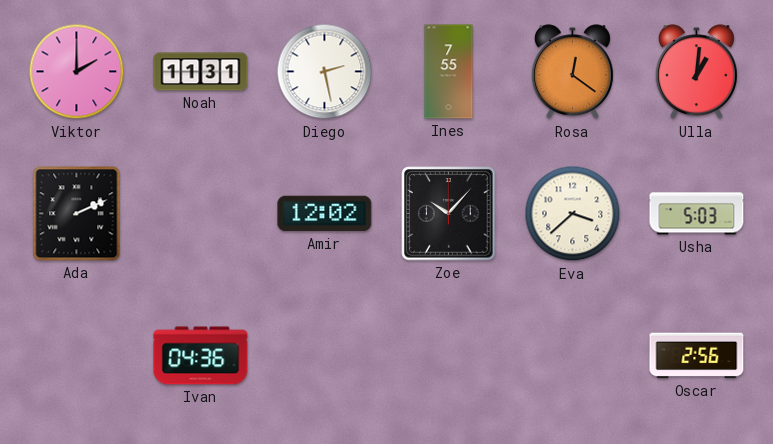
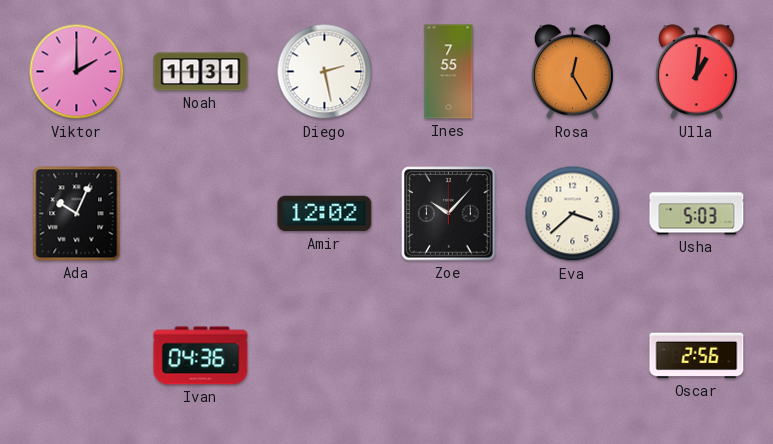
Rosa: 12:21 -> 12:25
Ada: 2:11 -> 10:04
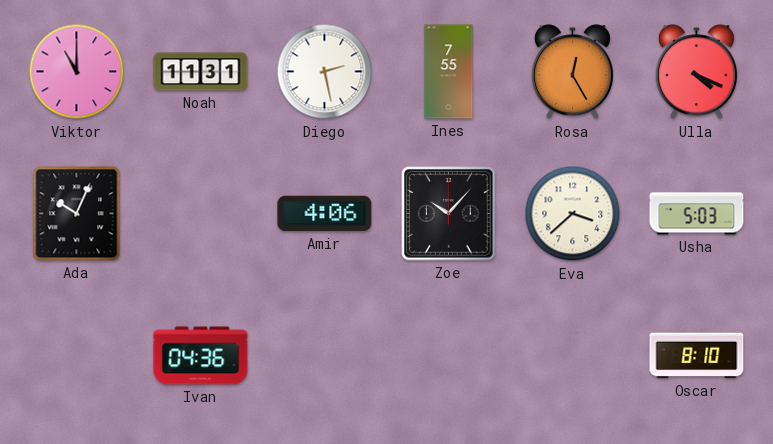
Viktor: 2:00 -> 11:00
Ulla: 1:01 -> 4:19
Amir: 12:02 -> 4:06
Oscar: 2:56 -> 8:10
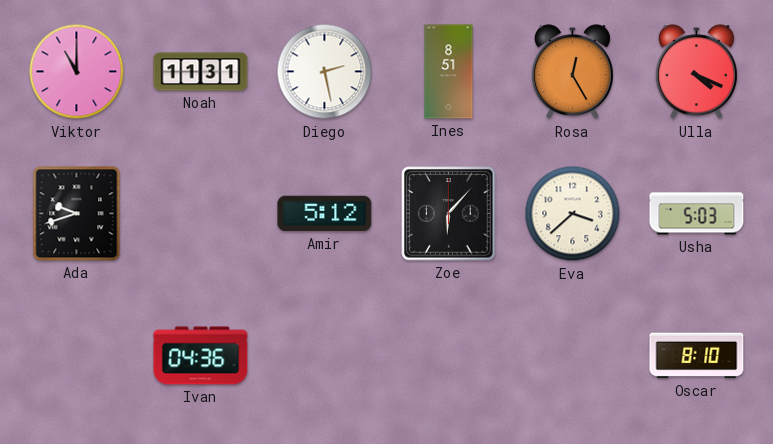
Ines: 7:55 -> 8:51
Ada: 10:04 -> 9:42
Amir: 4:06 -> 5:12
Zoe: 10:07 -> 6:07
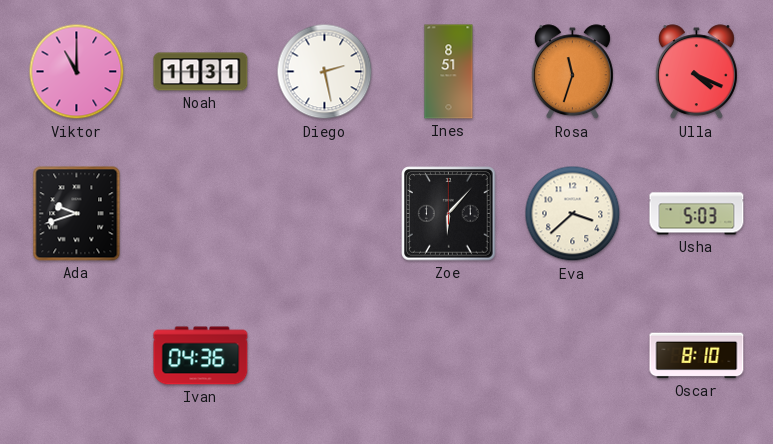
Rosa: 12:25 -> 11:33
Amir: 5:12 -> none
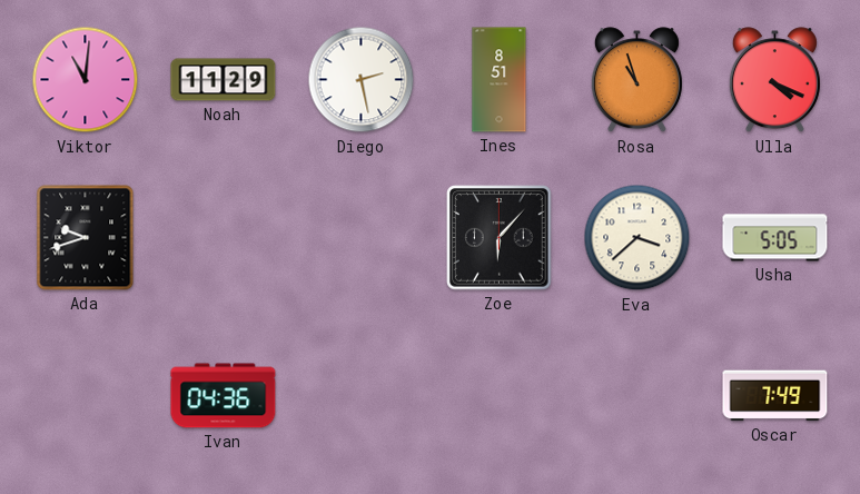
Viktor: 11:00 -> 11:01
Noah: 11:31 -> 11:29
Rosa: 11:33 -> 10:57
Usha: 5:03 -> 5:05
Oscar: 8:10 -> 7:49
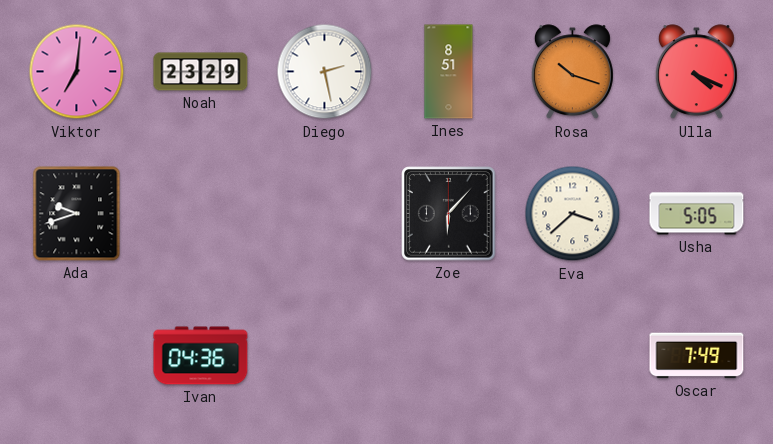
Viktor: 11:01 -> 7:01
Noah: 11:29 -> 23:29
Rosa: 10:57 -> 10:18
